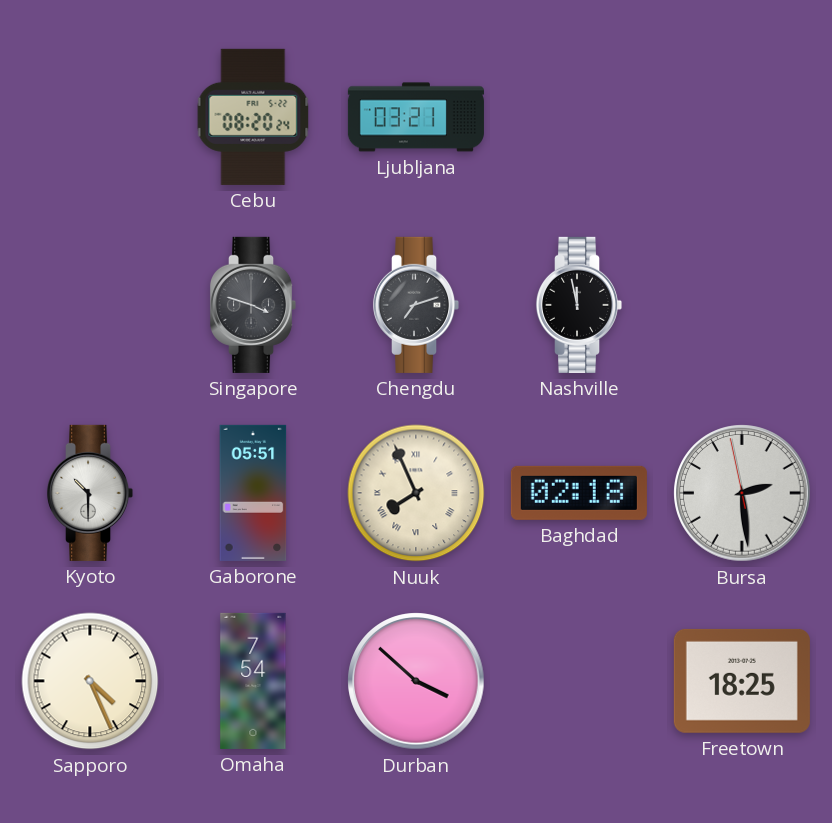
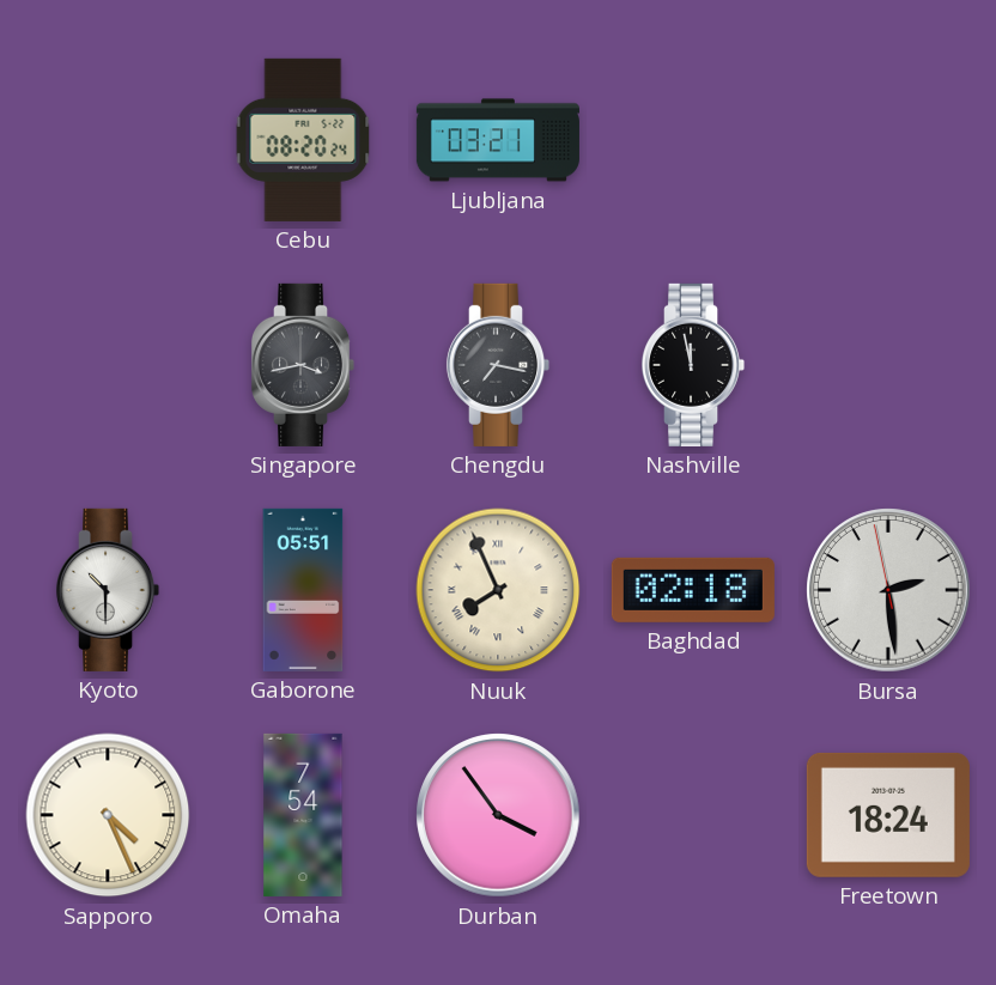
Singapore: 3:48 -> 3:43
Chengdu: 7:12 -> 7:17
Durban: 3:52 -> 3:54
Freetown: 18:25 -> 18:24
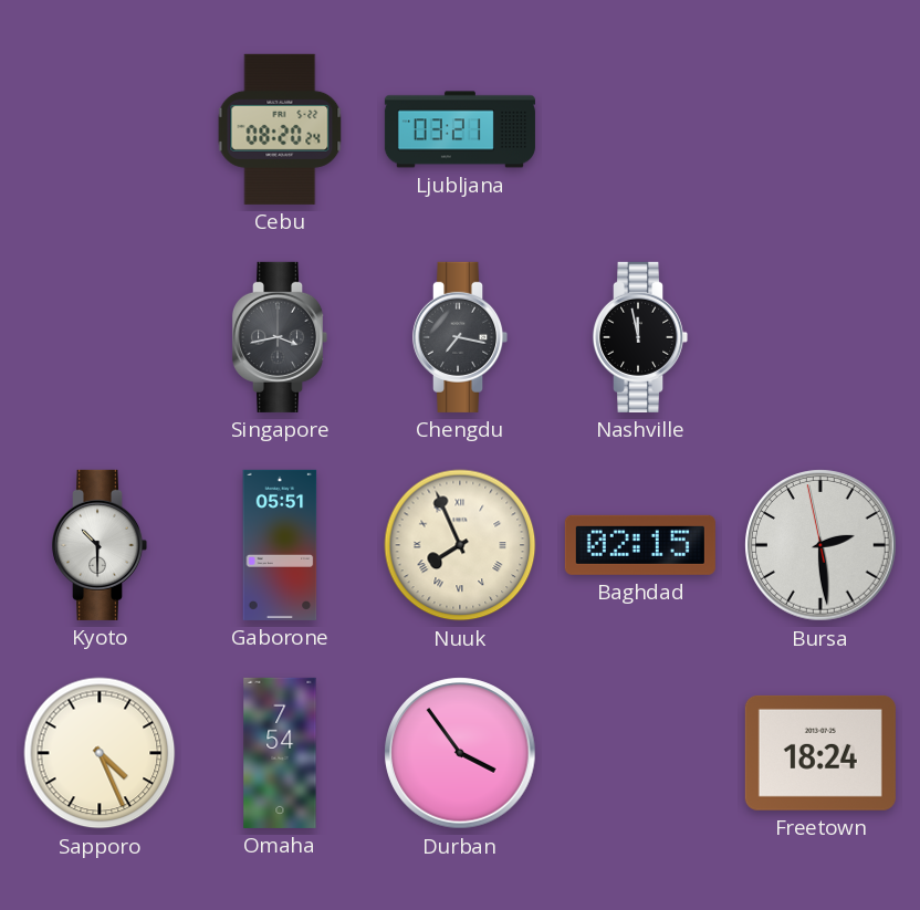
Baghdad: 02:18 -> 02:15
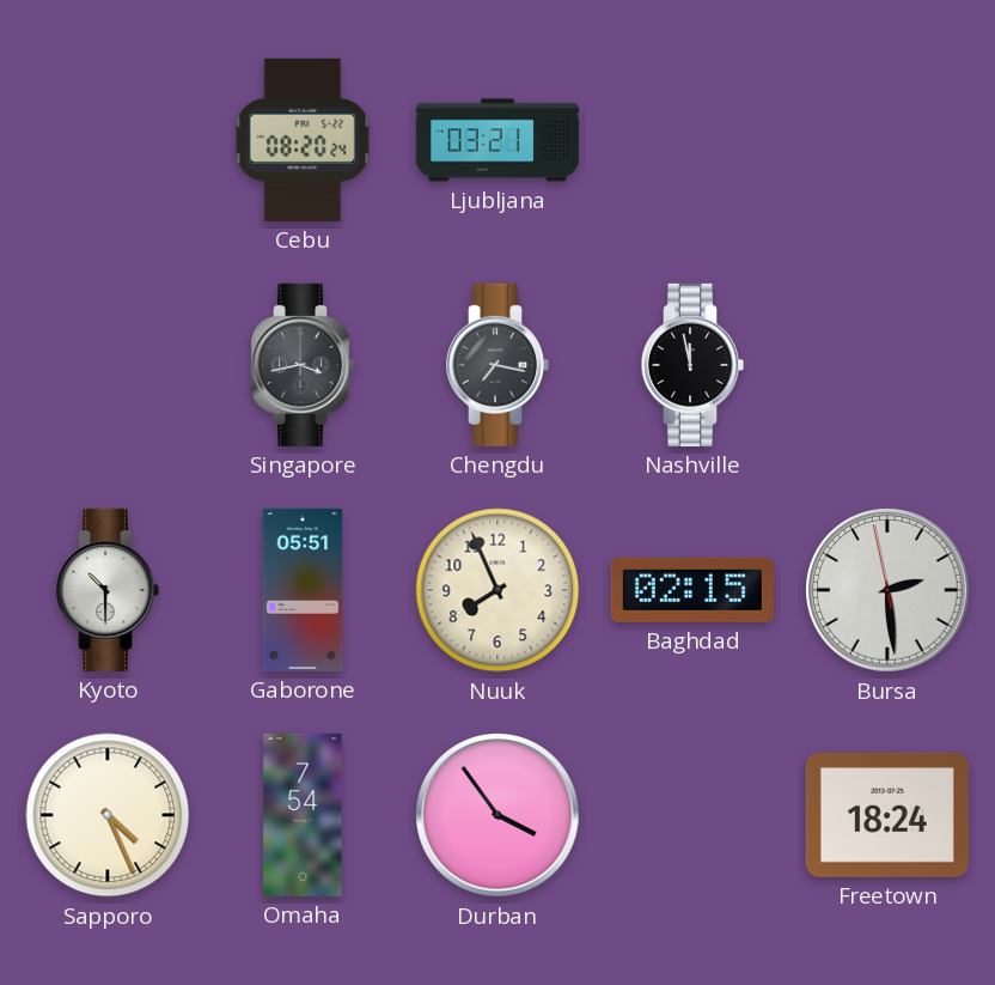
Nuuk numerals: Roman -> Arabic
